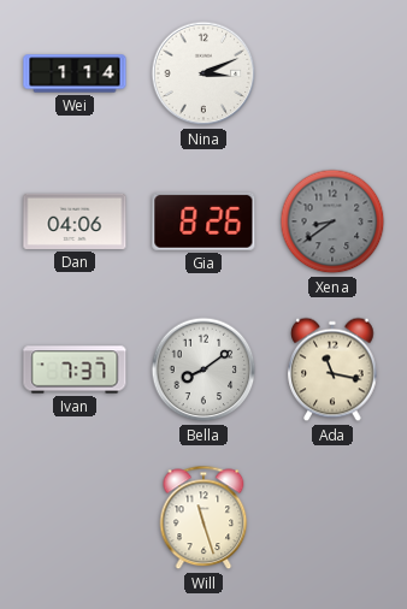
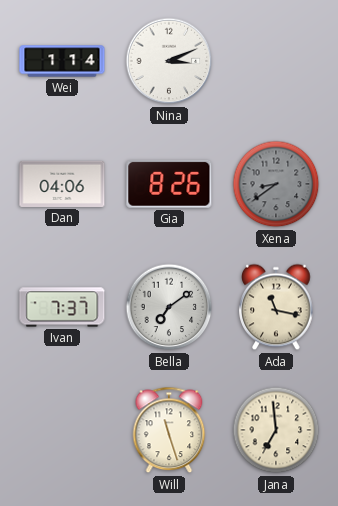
Bella: 8:09 -> 7:09
Jana: none -> 6:59
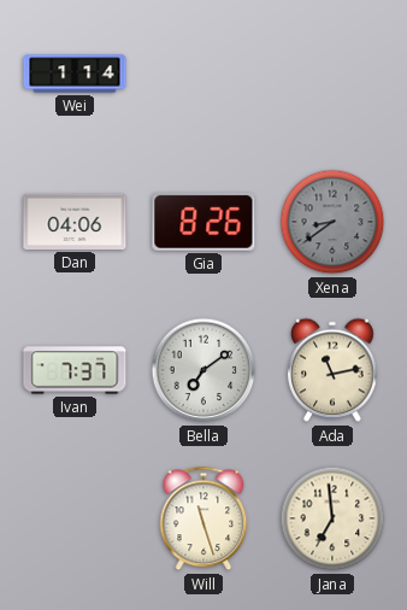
Nina: 3:11 -> none
Ada: 11:17 -> 11:13
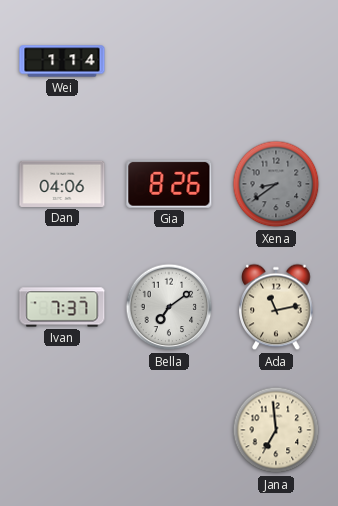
Will: 11:27 -> none
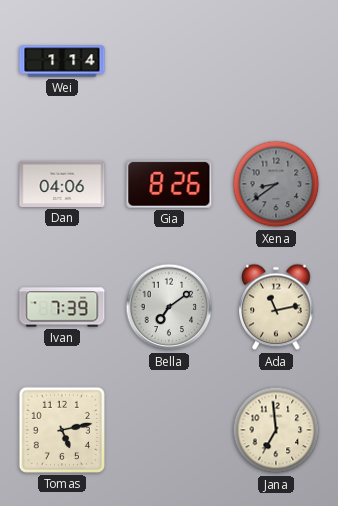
Ivan: 7:37 -> 7:39
Tomas: none -> 5:13
